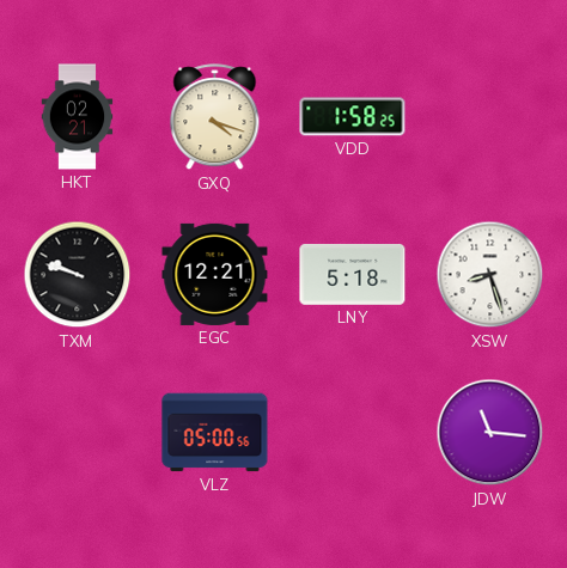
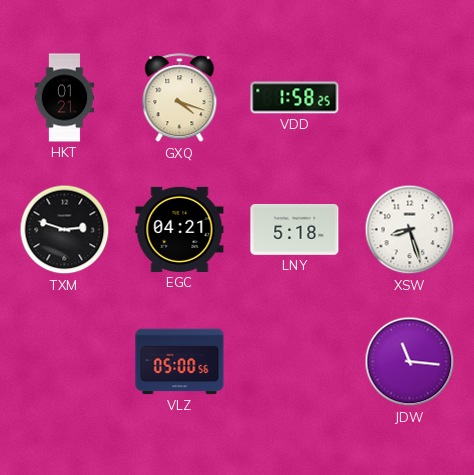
HKT: 02:21 -> 01:21
TXM: 9:48 -> 2:48
EGC: 12:21 -> 04:21
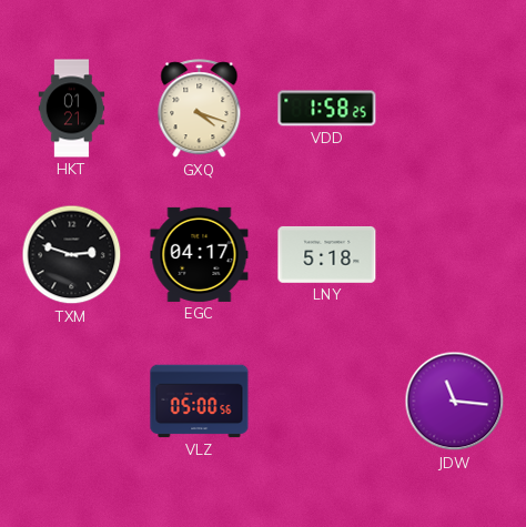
EGC: 04:21 -> 04:17
XSW: 8:27 -> none
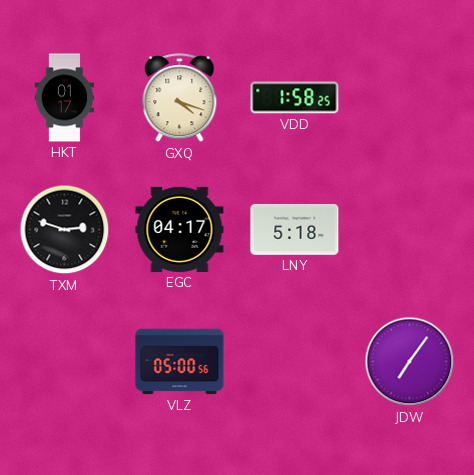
HKT: 01:21 -> 01:17
JDW: 11:16 -> 7:06
